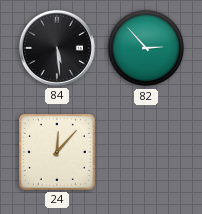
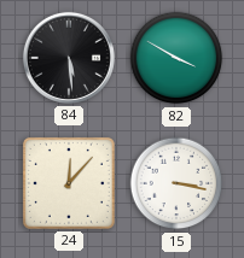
82: 2:53 -> 3:50
15: none -> 3:17
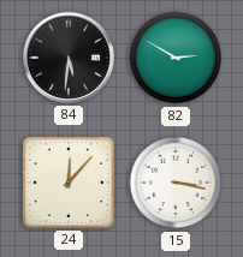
84: 5:29 -> 5:31
82: 3:50 -> 2:50
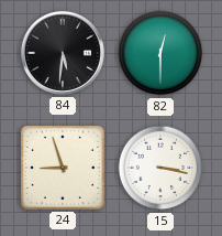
82: 2:50 -> 12:30
24: 12:07 -> 8:57
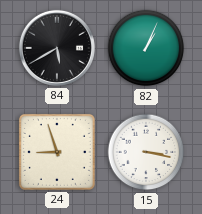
84: 5:31 -> 5:40
82: 12:30 -> 1:04
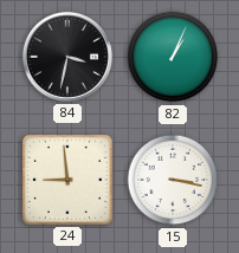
84: 5:40 -> 3:32
24: 8:57 -> 8:59
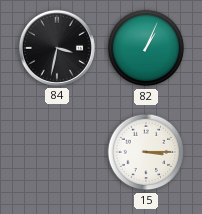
24: 8:59 -> none
15: 3:17 -> 3:15
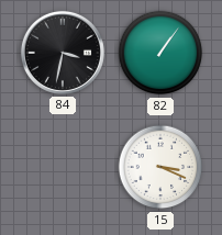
82: 1:04 -> 1:06
15: 3:15 -> 3:19
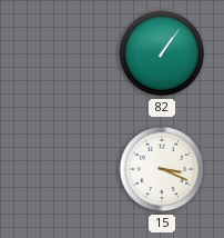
84: 3:32 -> none
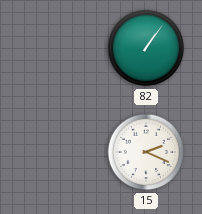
15: 3:19 -> 2:19
